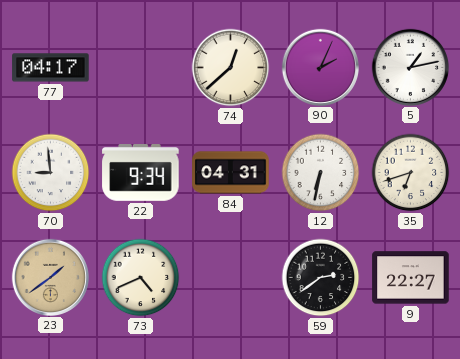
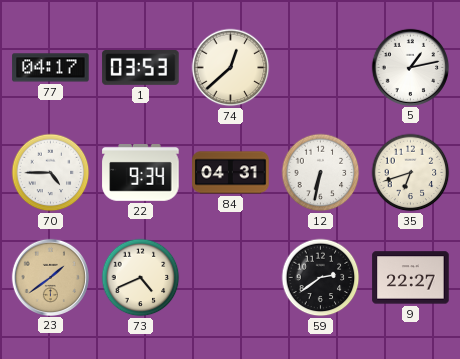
1: none -> 03:53
90: 2:04 -> none
70: 8:59 -> 4:45
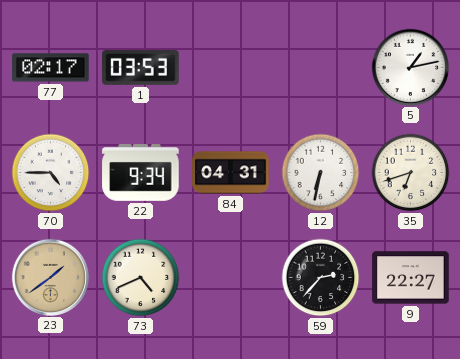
77: 04:17 -> 02:17
74: 12:38 -> none
59: 2:39 -> 2:37
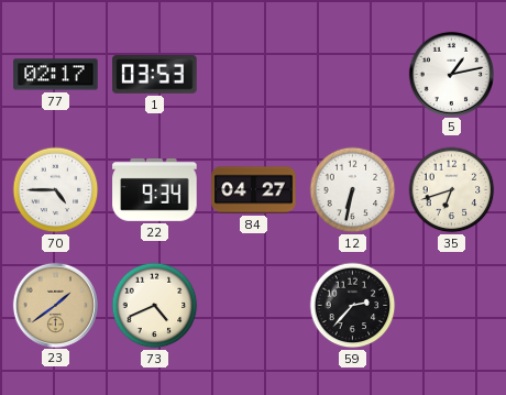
84: 04:31 -> 04:27
9: 22:27 -> none
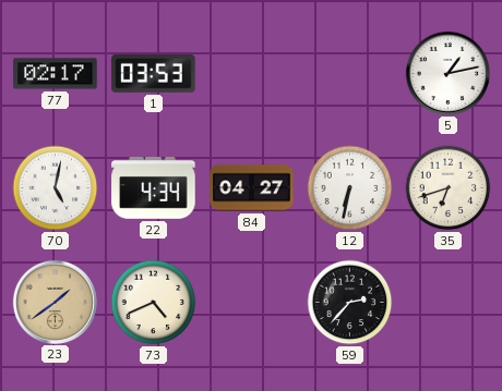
70: 4:45 -> 5:02
22: 9:34 -> 4:34
